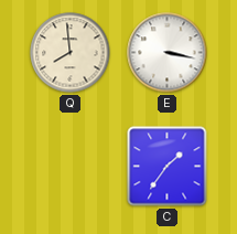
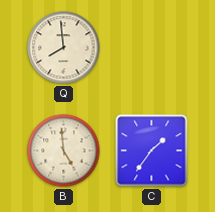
E: 3:17 -> none
B: none -> 4:59
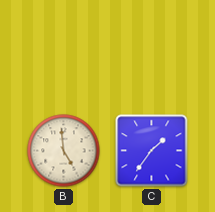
Q: 7:59 -> none
